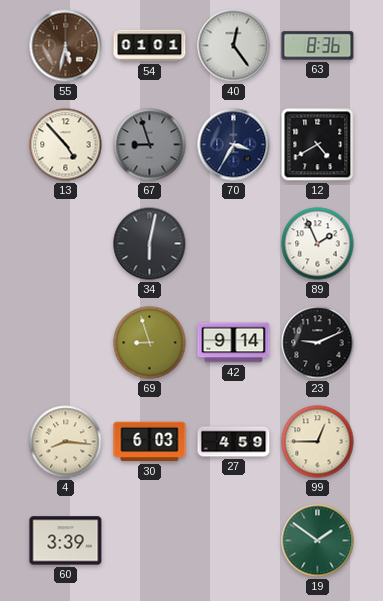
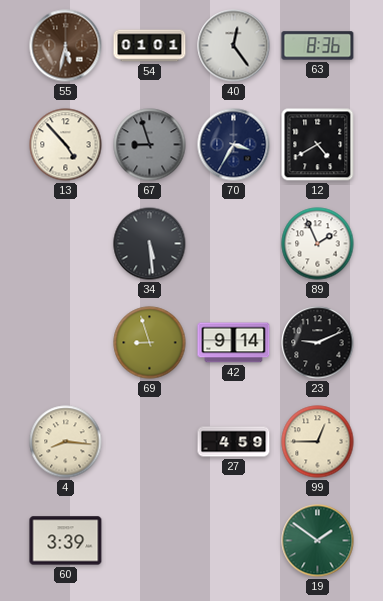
34: 6:02 -> 5:29
30: 6:03 -> none
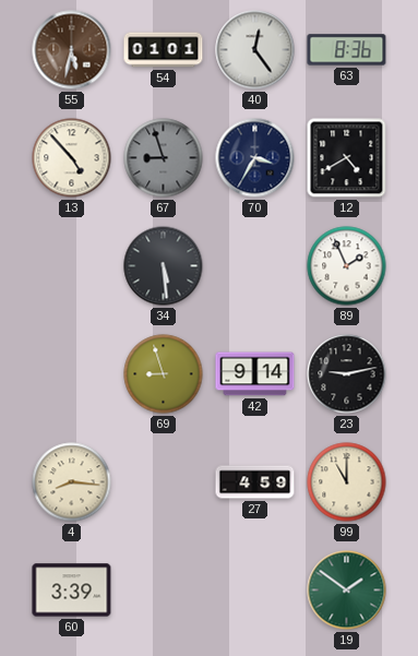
23: 9:11 -> 9:13
99: 12:45 -> 11:00
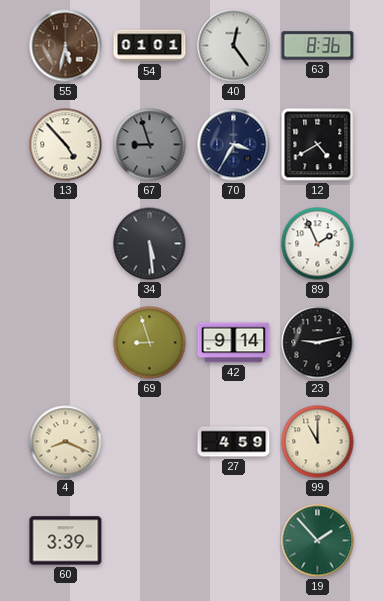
4: 8:16 -> 8:19
19: 1:51 -> 1:53
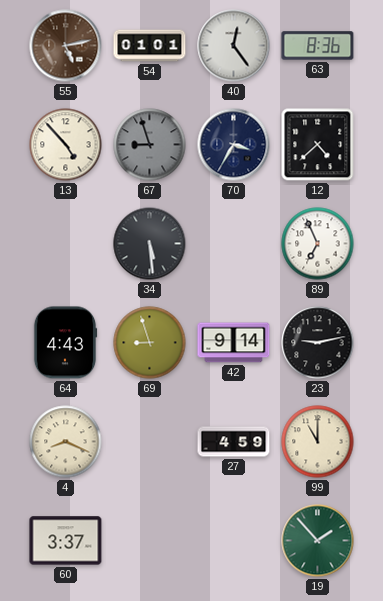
55: 5:32 -> 5:13
12: 4:40 -> 4:38
89: 1:56 -> 6:56
64: none -> 4:43
60: 3:39 -> 3:37
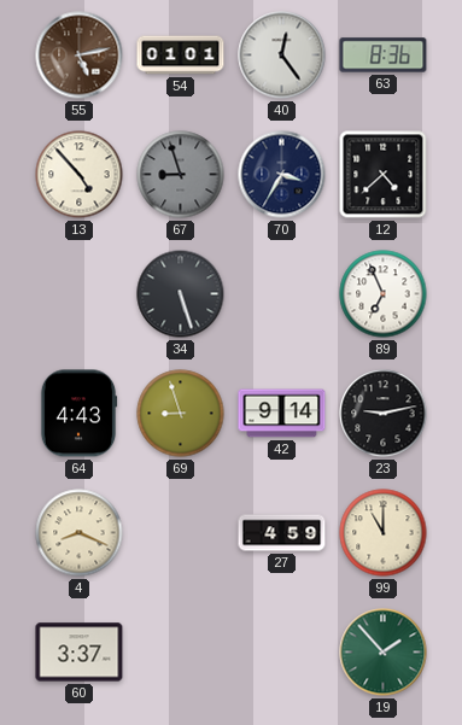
34: 5:29 -> 5:27
